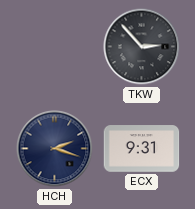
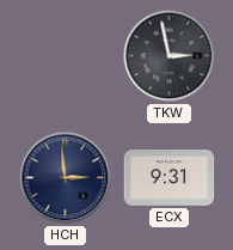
TKW: 2:53 -> 2:58
HCH: 2:18 -> 2:59
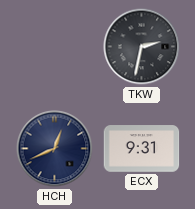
TKW: 2:58 -> 2:32
HCH: 2:59 -> 12:41
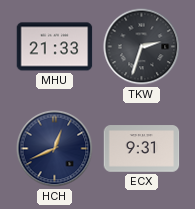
MHU: none -> 21:33
TKW: 2:32 -> 2:33
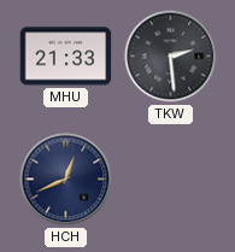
TKW: 2:33 -> 2:29
ECX: 9:31 -> none
